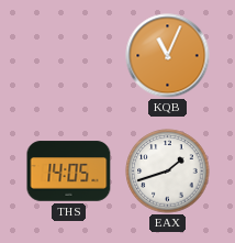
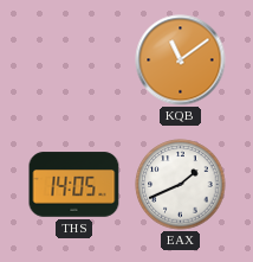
KQB: 11:04 -> 11:09
EAX: 1:42 -> 1:41
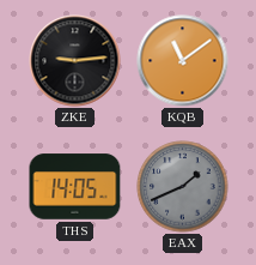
ZKE: none -> 9:14
EAX dial: white -> grey
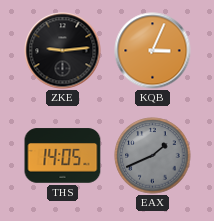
KQB: 11:09 -> 3:04
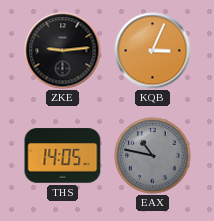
EAX: 1:41 -> 10:47
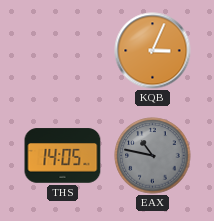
ZKE: 9:14 -> none
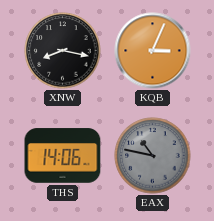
XNW: none -> 8:17
THS: 14:05 -> 14:06
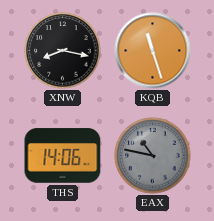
KQB: 3:04 -> 11:27
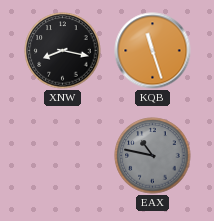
THS: 14:06 -> none
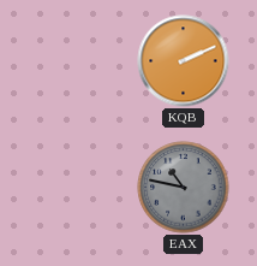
XNW: 8:17 -> none
KQB: 11:27 -> 2:11
